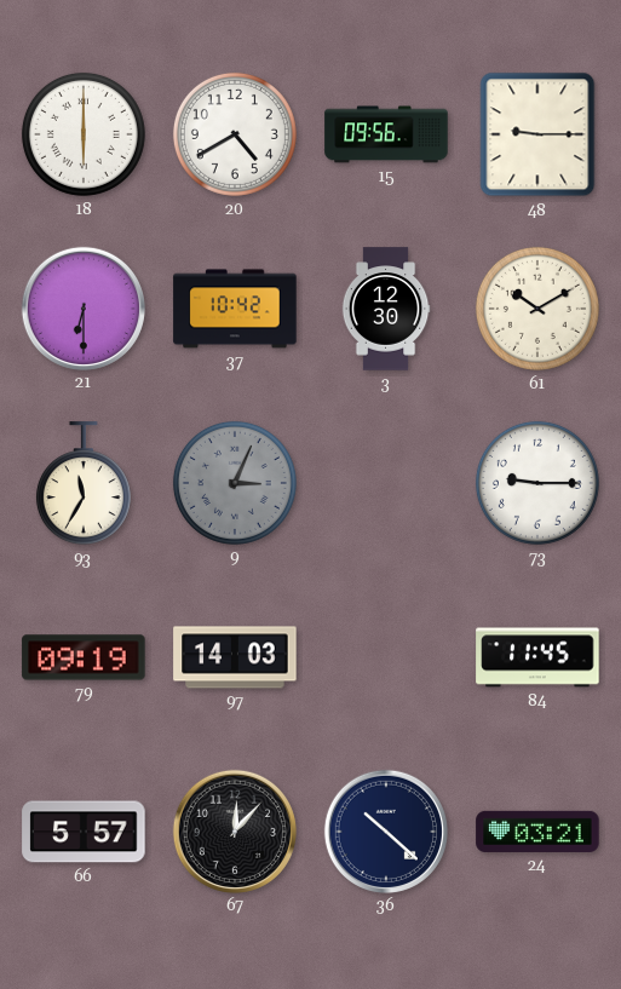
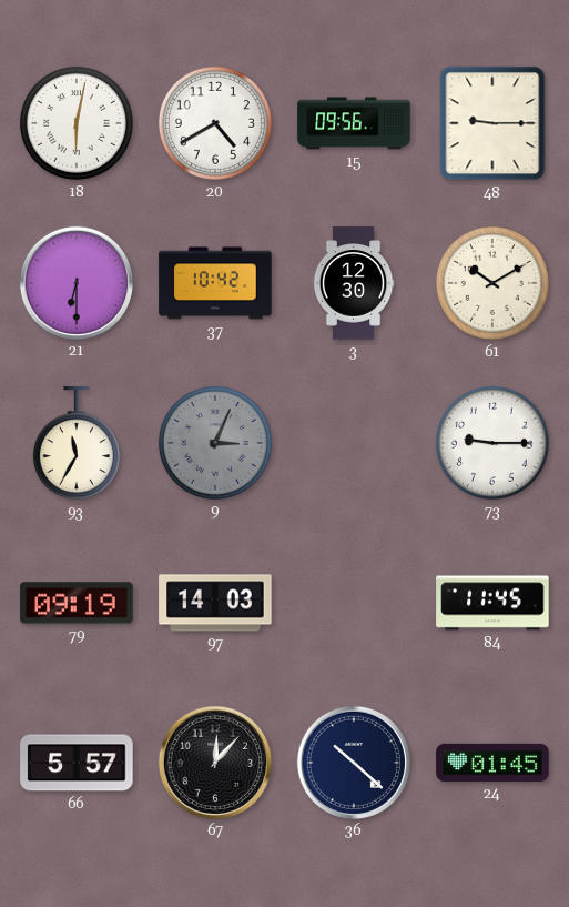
18: 6:00 -> 6:02
24: 03:21 -> 01:45
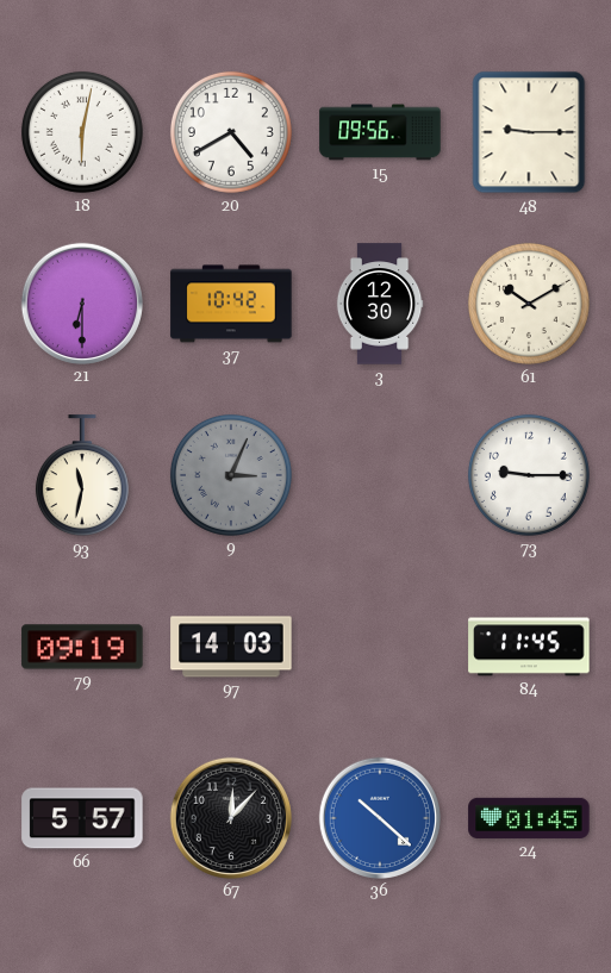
93: 11:35 -> 11:32
36 dial: navy -> blue
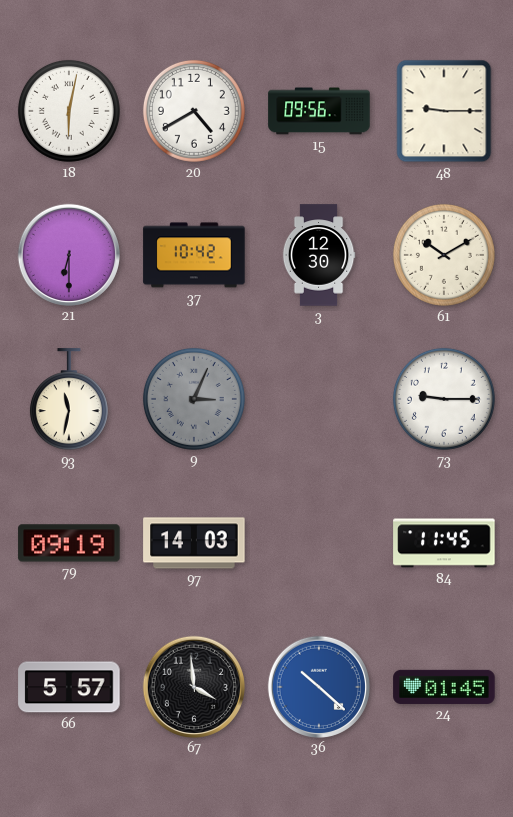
67: 12:07 -> 3:59
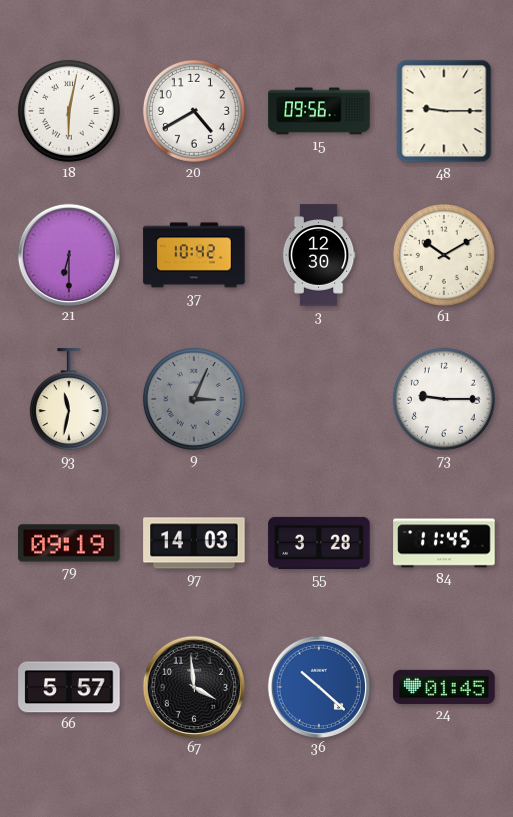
55: none -> 3:28
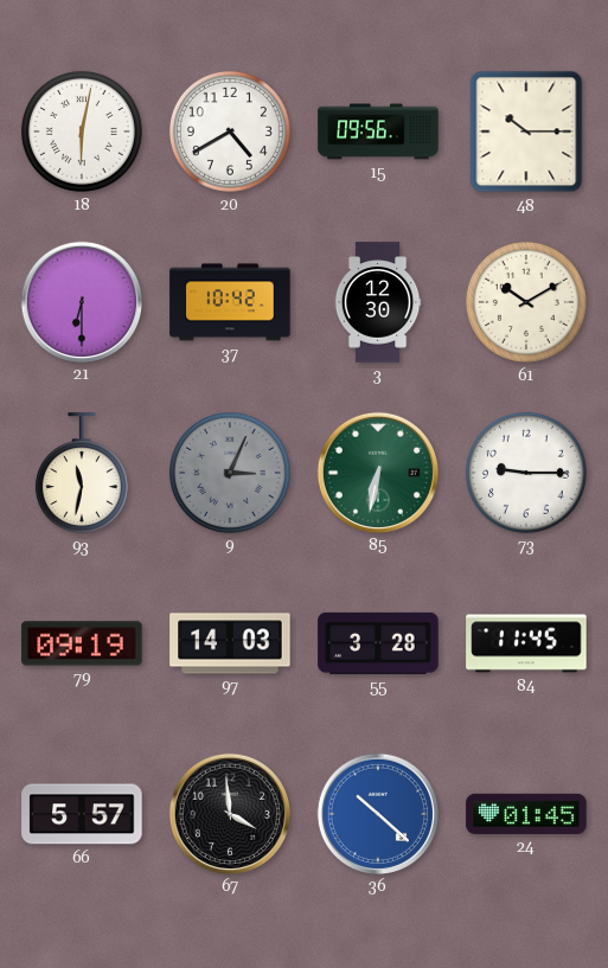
48: 9:15 -> 10:15
85: none -> 6:32
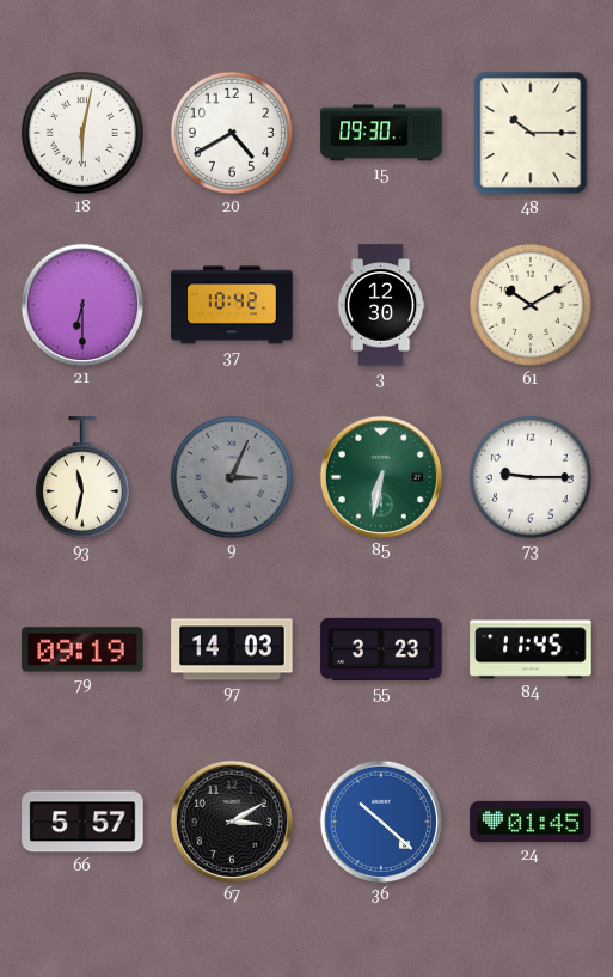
15: 09:56 -> 09:30
55: 3:28 -> 3:23
67: 3:59 -> 3:10
